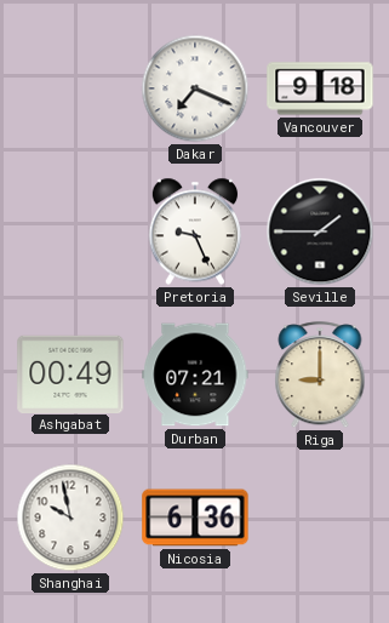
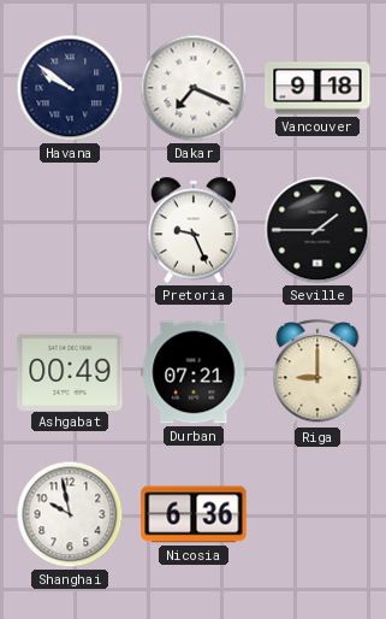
Havana: none -> 9:51
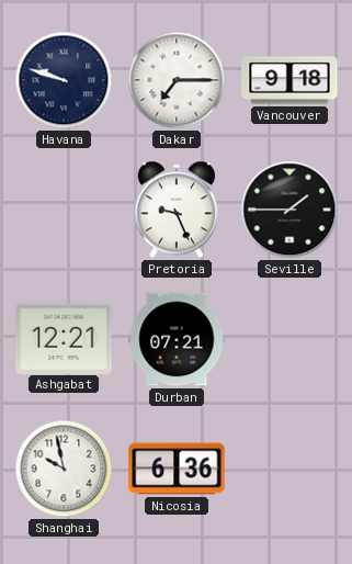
Havana: 9:51 -> 9:48
Dakar: 7:19 -> 7:15
Ashgabat: 00:49 -> 12:21
Riga: 9:00 -> none
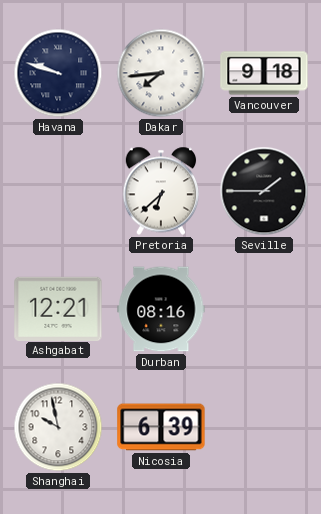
Dakar: 7:15 -> 7:44
Pretoria: 9:26 -> 6:38
Durban: 07:21 -> 08:16
Nicosia: 6:36 -> 6:39
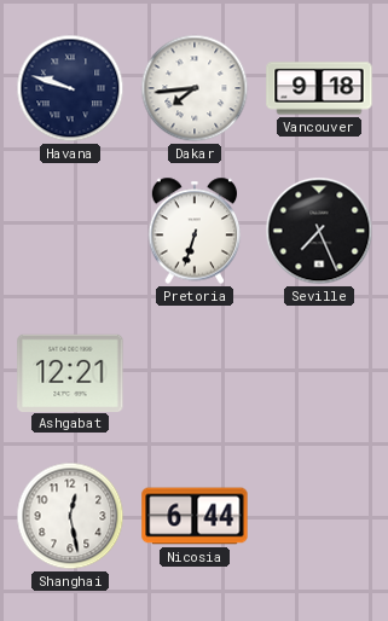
Pretoria: 6:38 -> 6:33
Seville: 1:45 -> 7:26
Durban: 08:16 -> none
Shanghai: 9:58 -> 12:28
Nicosia: 6:39 -> 6:44
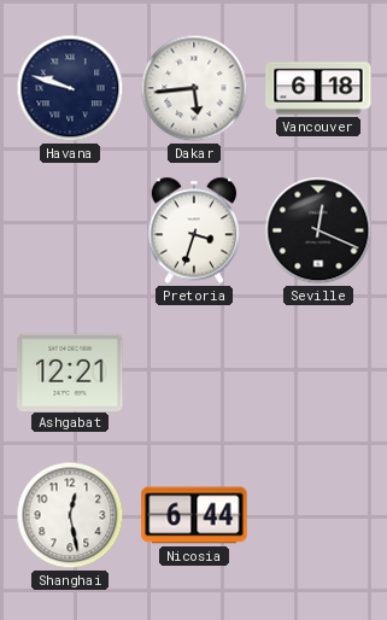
Dakar: 7:44 -> 5:44
Vancouver: 9:18 -> 6:18
Pretoria: 6:33 -> 3:33
Seville: 7:26 -> 12:19
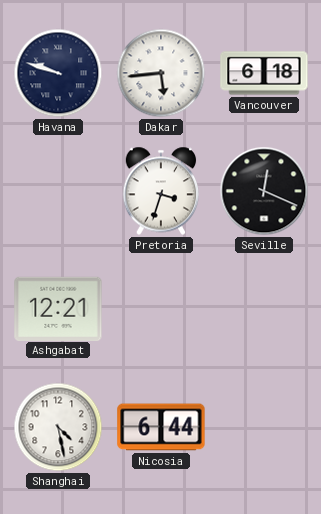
Shanghai: 12:28 -> 4:28
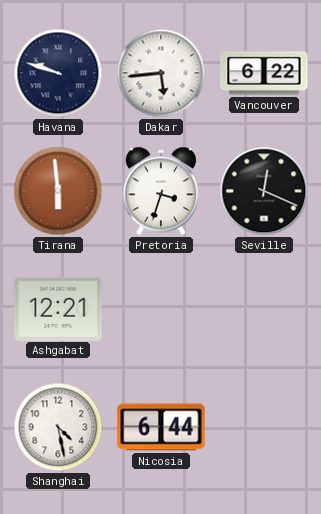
Vancouver: 6:18 -> 6:22
Tirana: none -> 5:59
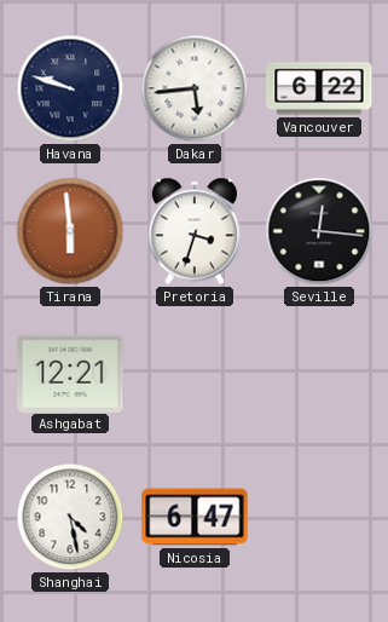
Seville: 12:19 -> 12:16
Nicosia: 6:44 -> 6:47
